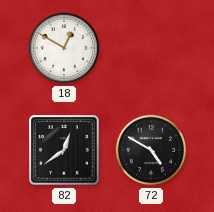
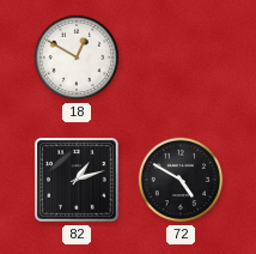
82: 12:39 -> 1:12
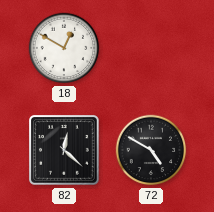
82: 1:12 -> 12:22
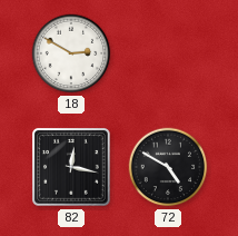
18: 12:50 -> 2:50
82: 12:22 -> 12:17
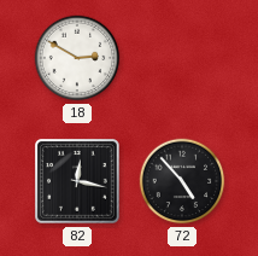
72: 4:50 -> 4:53
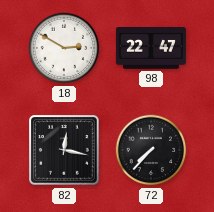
98: none -> 22:47
72: 4:53 -> 7:37
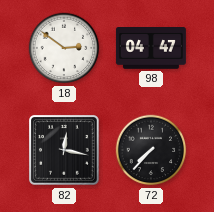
18: 2:50 -> 2:51
98: 22:47 -> 04:47
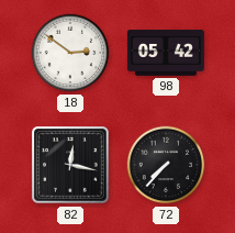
98: 04:47 -> 05:42
